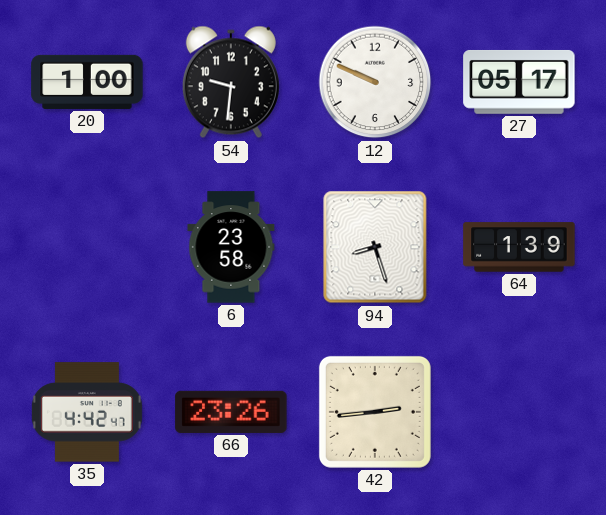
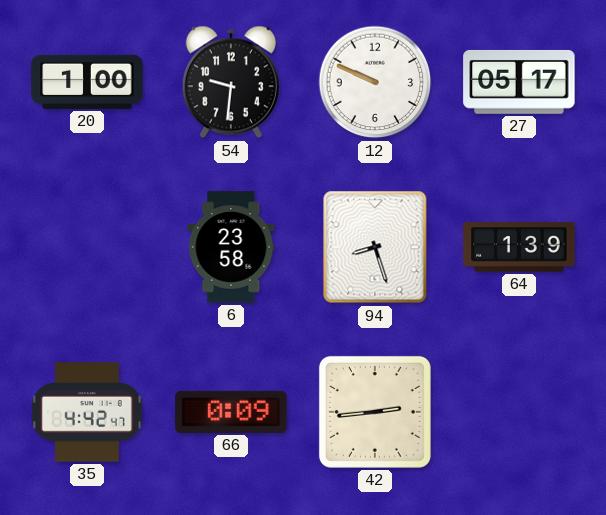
66: 23:26 -> 0:09
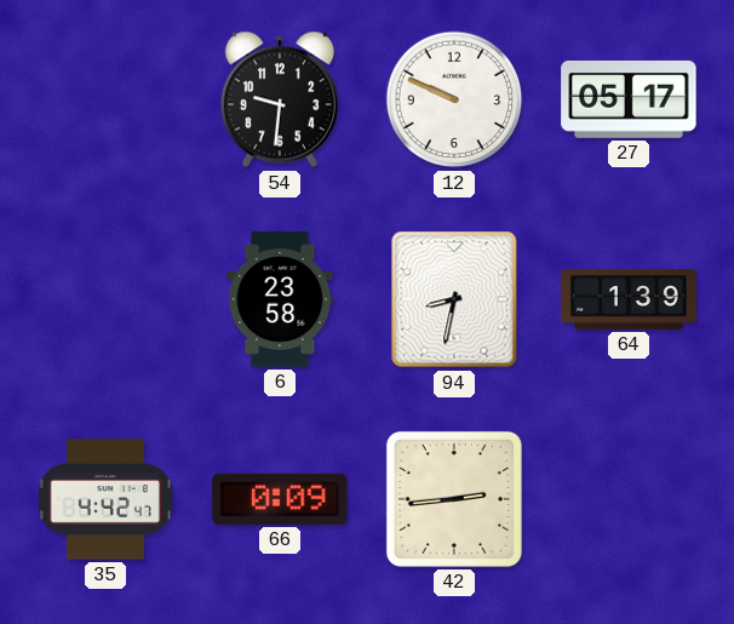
20: 1:00 -> none
94: 8:27 -> 8:32
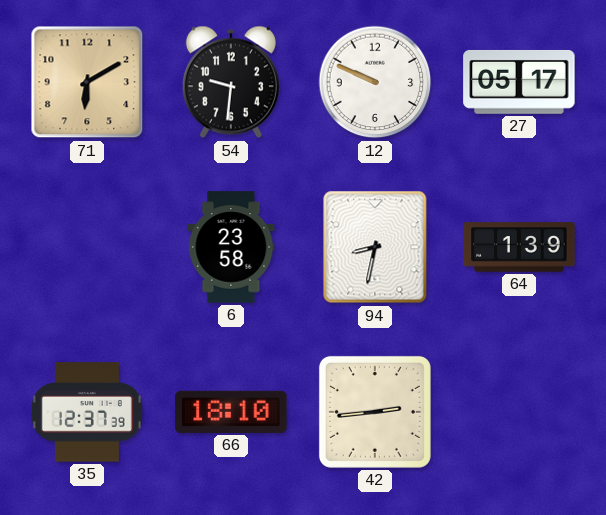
71: none -> 6:10
35: 4:42 -> 12:37
66: 0:09 -> 18:10
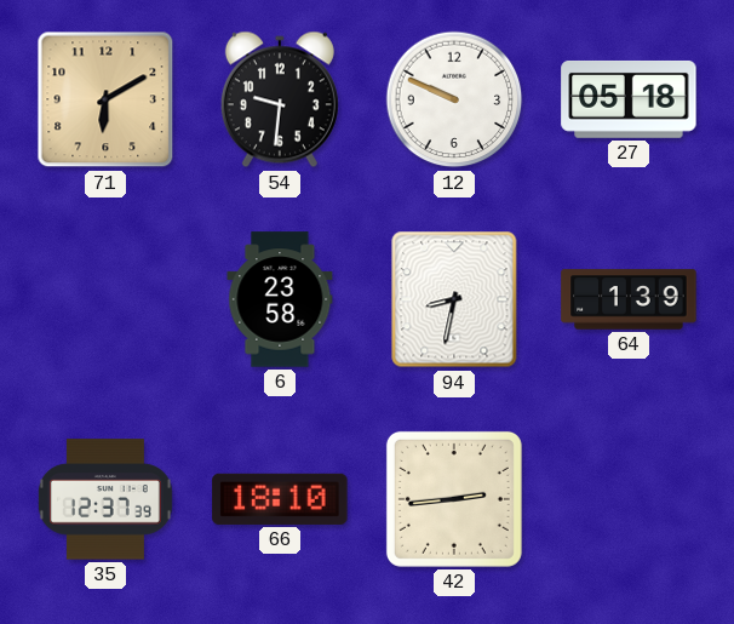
27: 05:17 -> 05:18
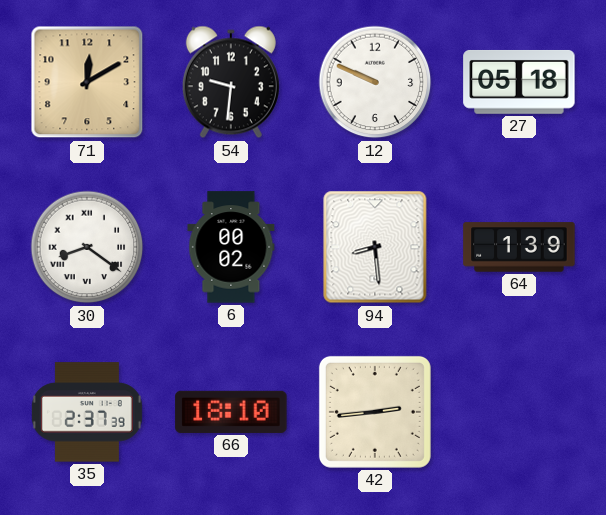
71: 6:10 -> 12:10
30: none -> 8:21
6: 23:58 -> 00:02
94: 8:32 -> 8:29
35: 12:37 -> 2:37
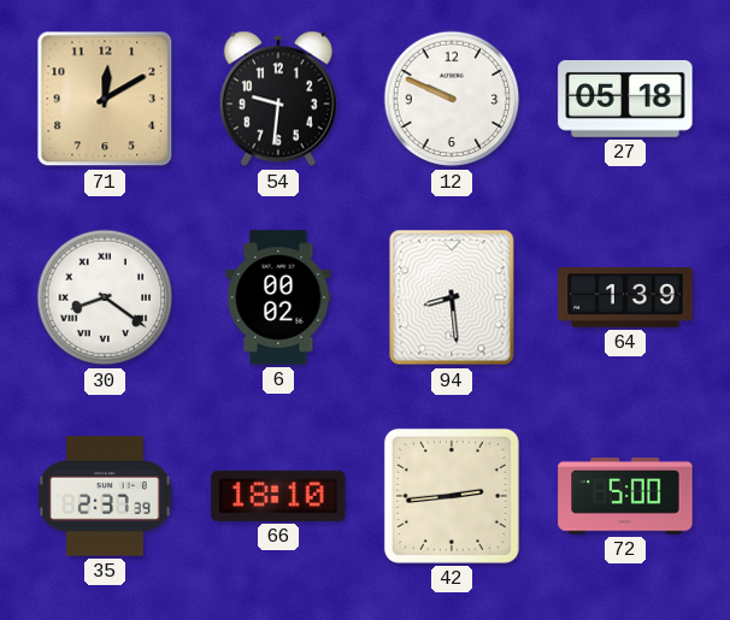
72: none -> 5:00
